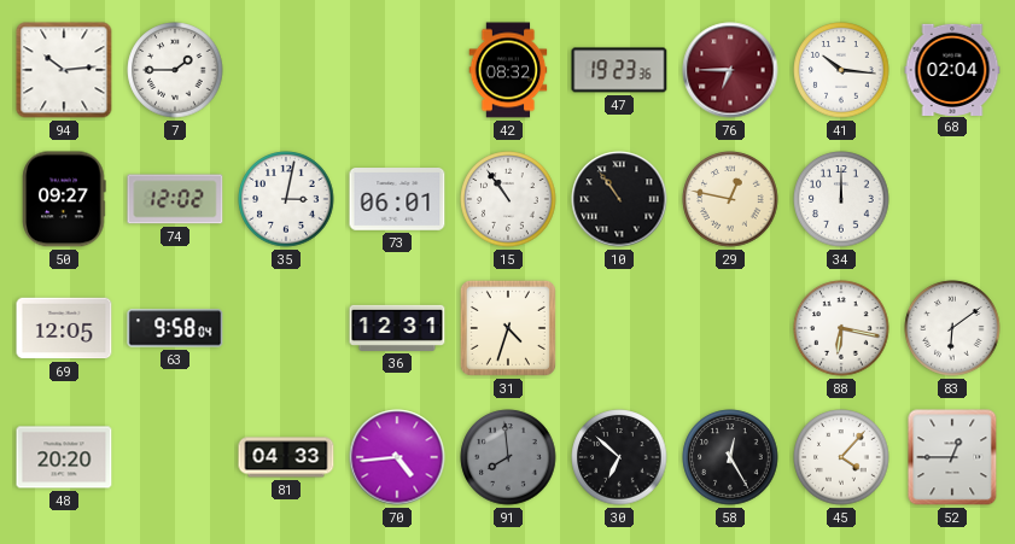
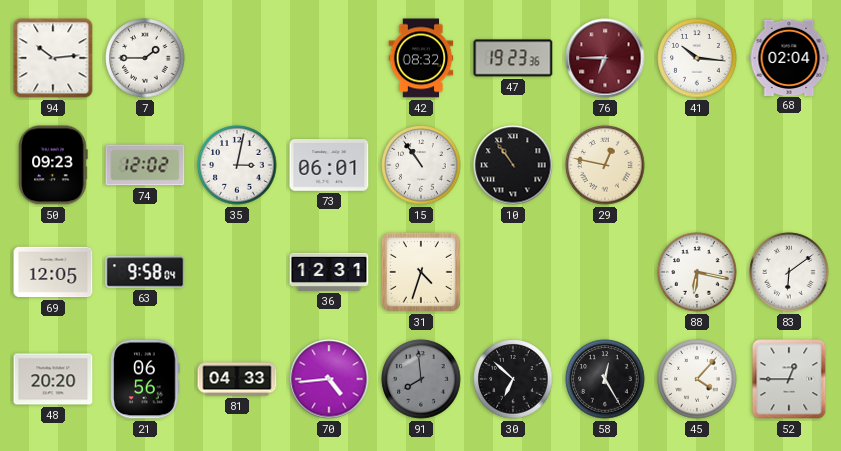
50: 09:27 -> 09:23
34: 12:00 -> none
21: none -> 06:56
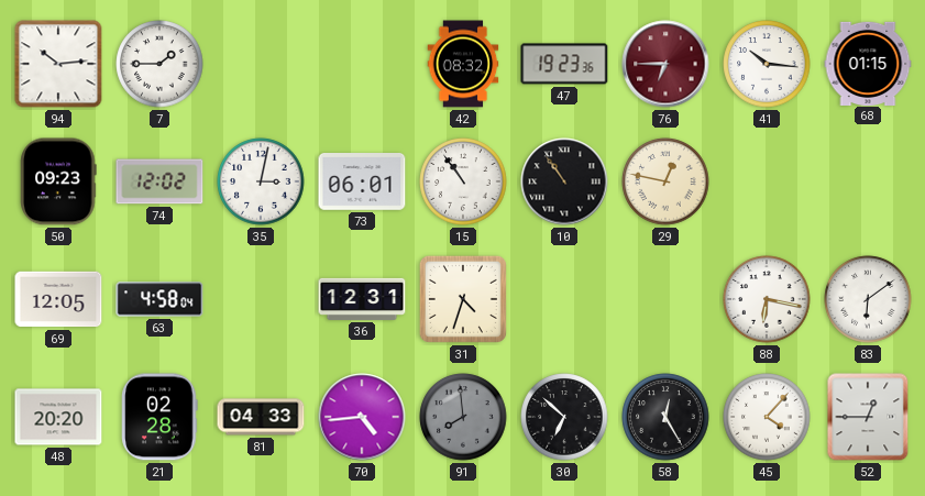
68: 02:04 -> 01:15
63: 9:58 -> 4:58
21: 06:56 -> 02:28
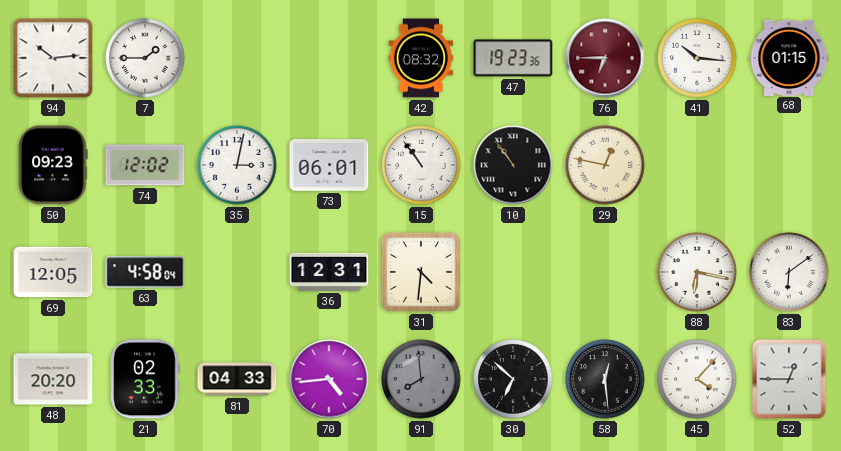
31: 4:33 -> 4:31
21: 02:28 -> 02:33
58: 12:25 -> 12:29
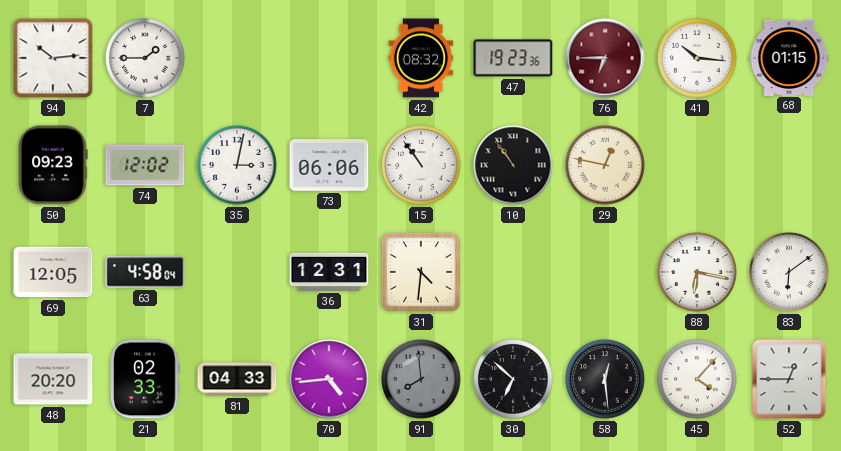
73: 06:01 -> 06:06
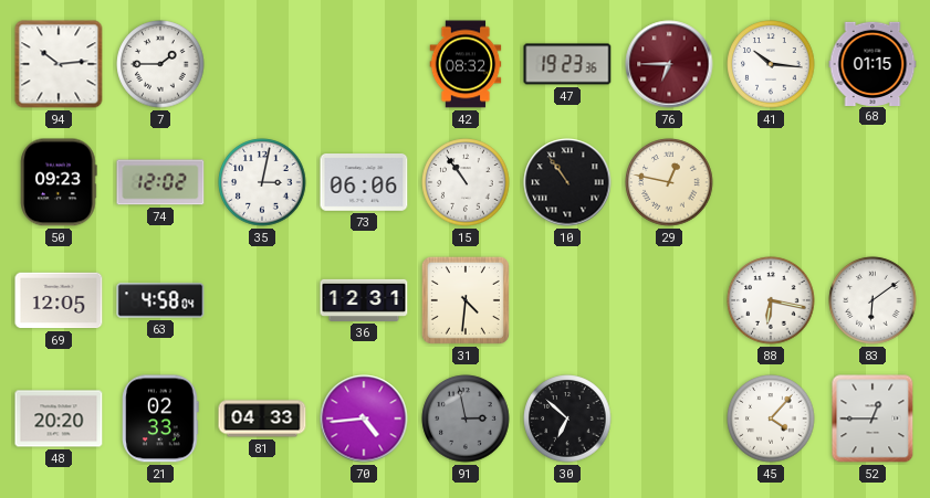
91: 7:59 -> 2:58
58: 12:29 -> none
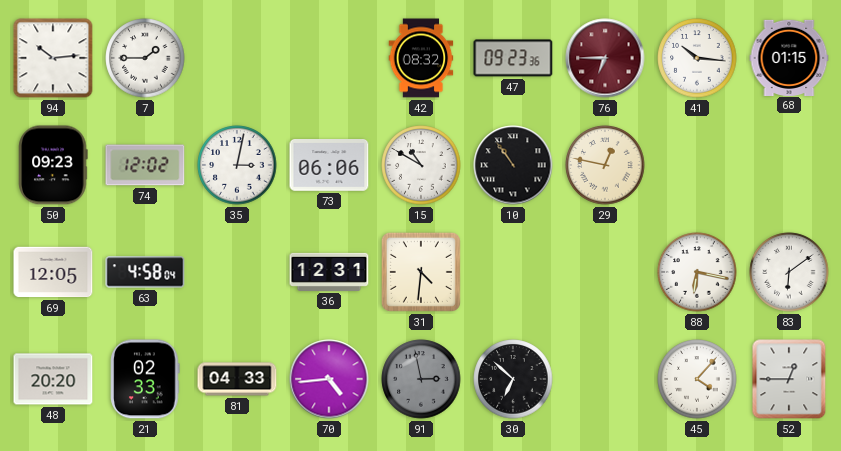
47: 19:23 -> 09:23
15: 10:54 -> 10:50
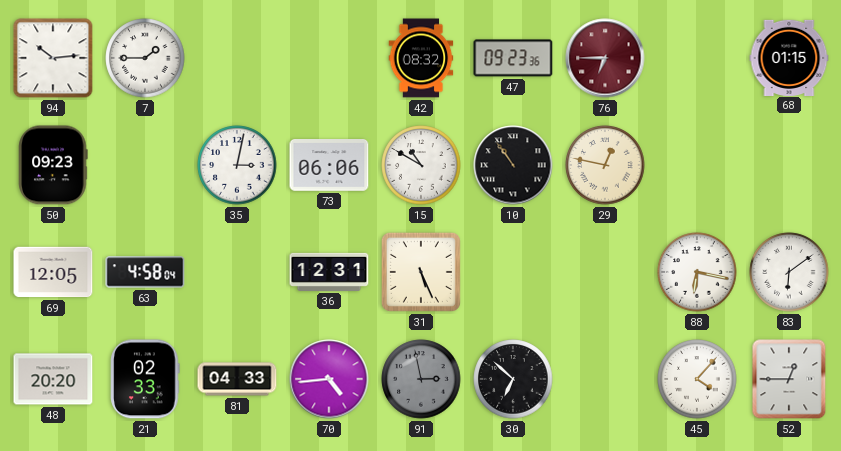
41: 10:16 -> none
74: 12:02 -> none
31: 4:31 -> 5:26
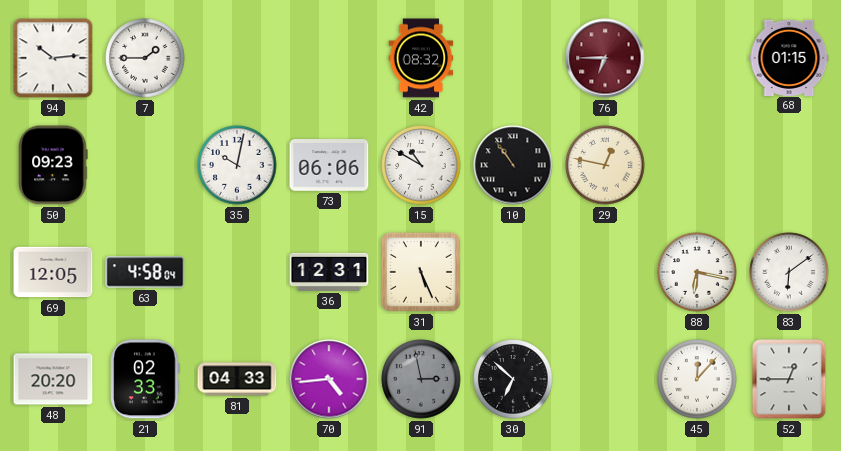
47: 09:23 -> none
35: 3:02 -> 10:02
45: 4:07 -> 12:07
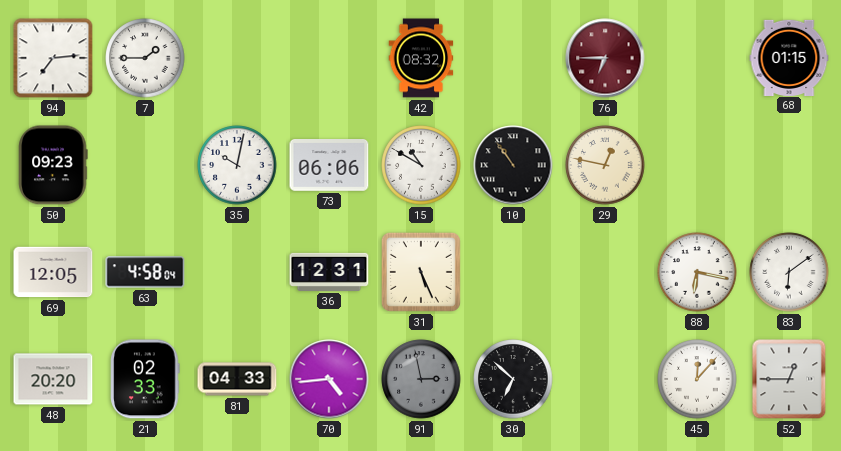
94: 10:14 -> 7:14
